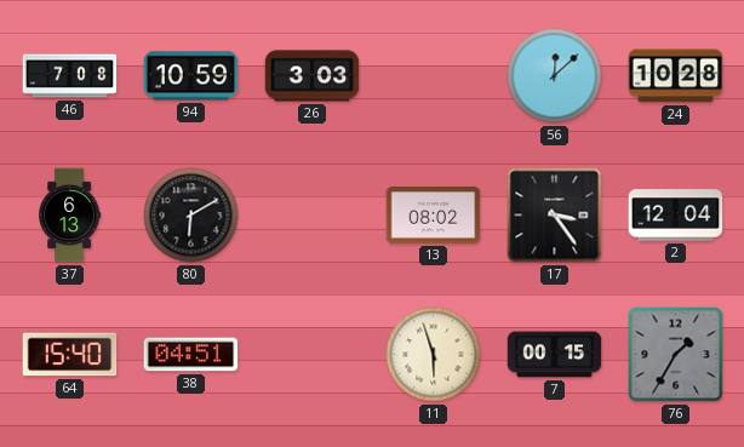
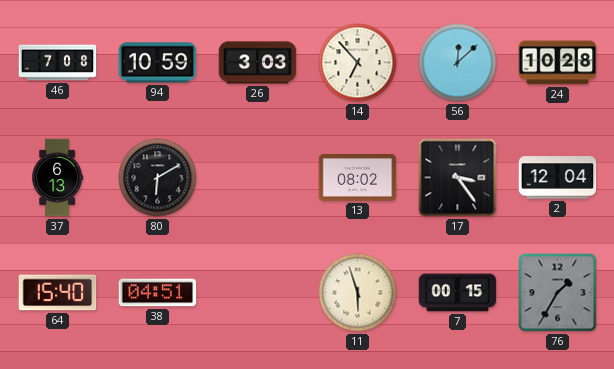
14: none -> 6:53
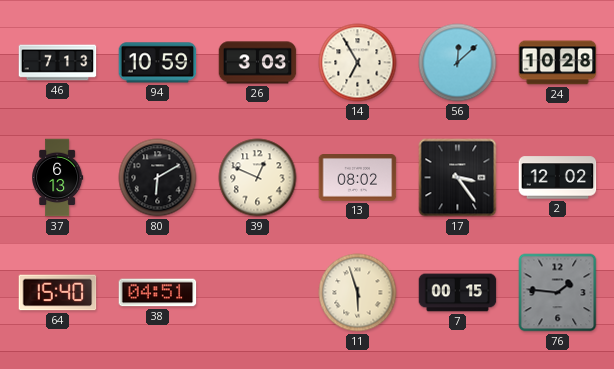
46: 7:08 -> 7:13
14: 6:53 -> 6:55
39: none -> 12:49
2: 12:04 -> 12:02
76: 1:35 -> 1:46
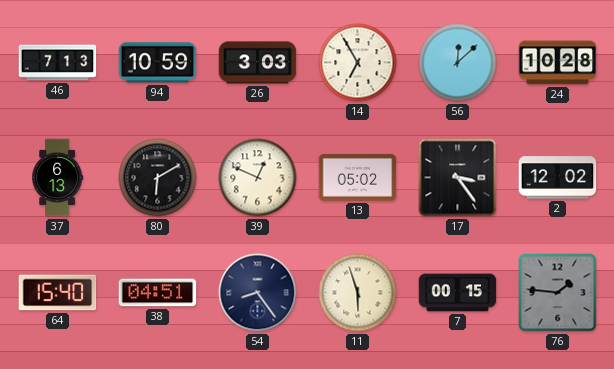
13: 08:02 -> 05:02
54: none -> 8:24
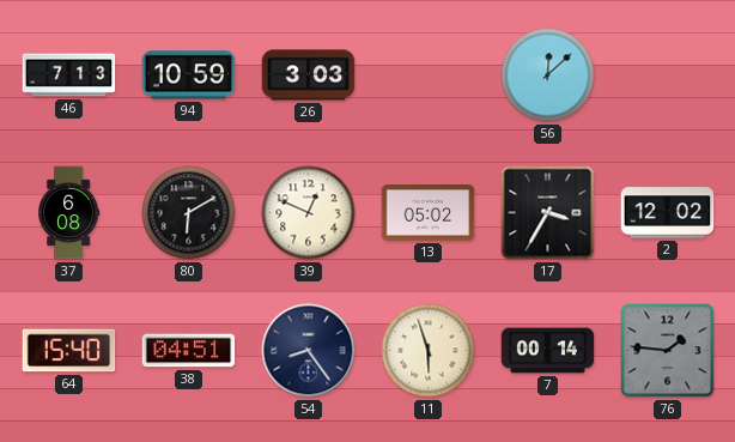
14: 6:55 -> none
24: 10:28 -> none
37: 6:13 -> 6:08
17: 3:24 -> 3:35
7: 00:15 -> 00:14
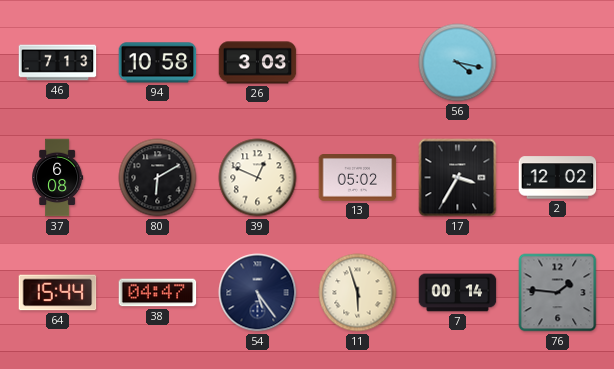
94: 10:59 -> 10:58
56: 12:08 -> 4:17
64: 15:40 -> 15:44
38: 04:51 -> 04:47
54: 8:24 -> 5:24
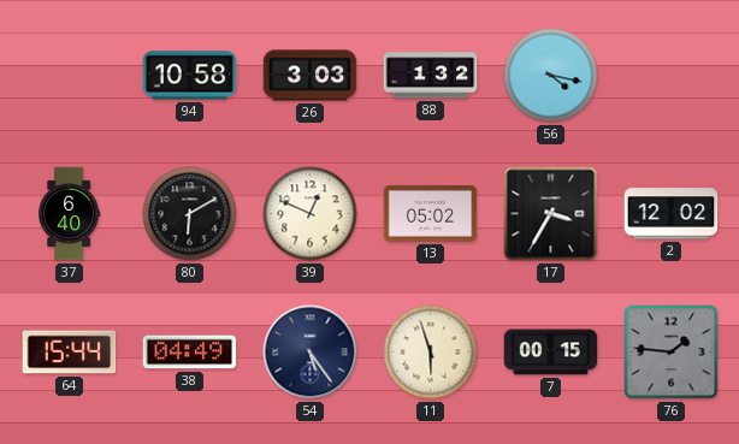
46: 7:13 -> none
88: none -> 1:32
37: 6:08 -> 6:40
38: 04:47 -> 04:49
7: 00:14 -> 00:15
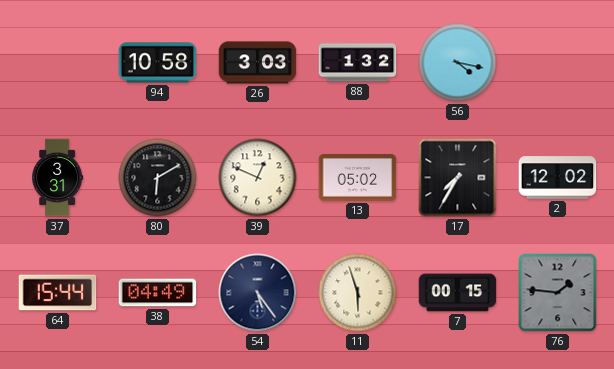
37: 6:40 -> 3:31
17: 3:35 -> 7:35
